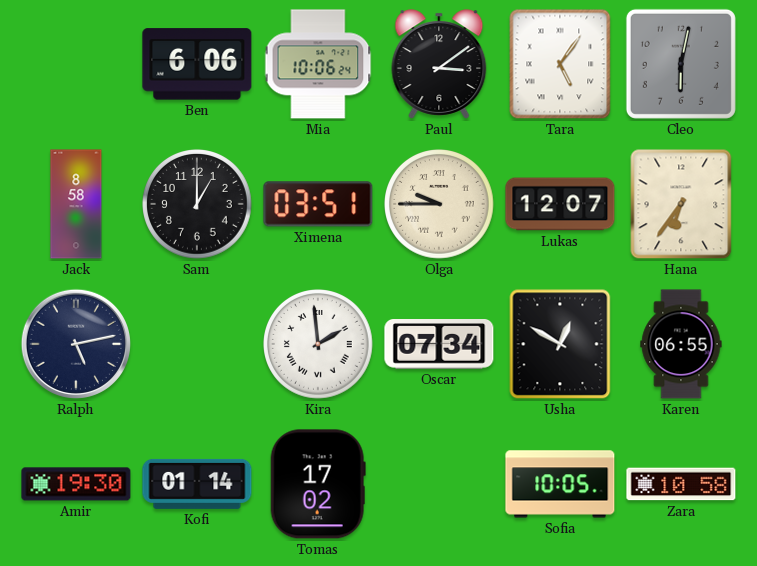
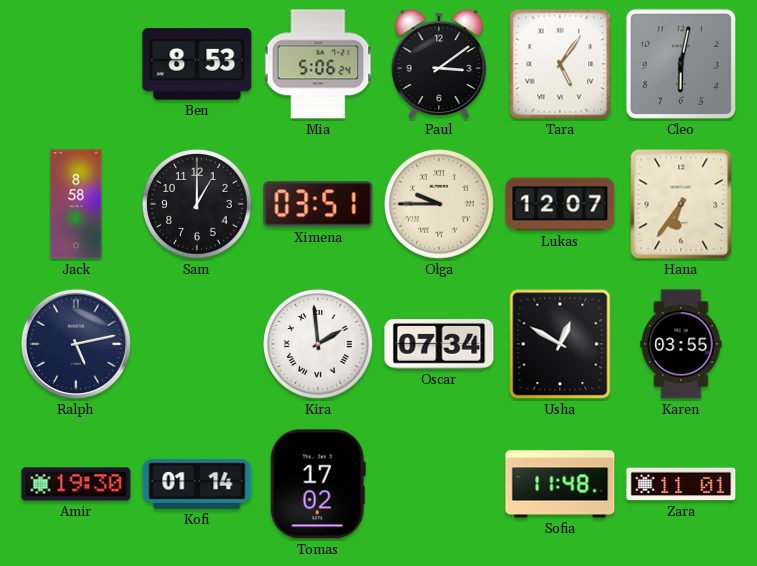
Ben: 6:06 -> 8:53
Mia: 10:06 -> 5:06
Karen: 06:55 -> 03:55
Sofia: 10:05 -> 11:48
Zara: 10:58 -> 11:01
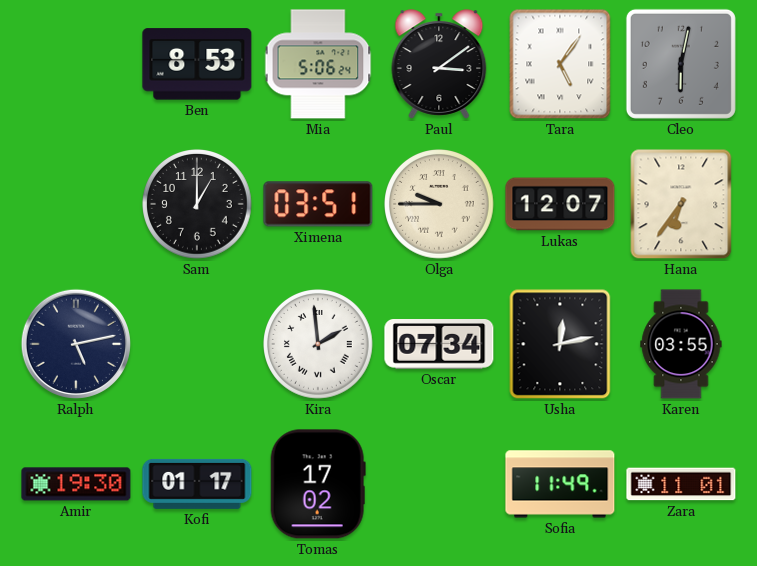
Jack: 8:58 -> none
Usha: 12:50 -> 12:13
Kofi: 01:14 -> 01:17
Sofia: 11:48 -> 11:49
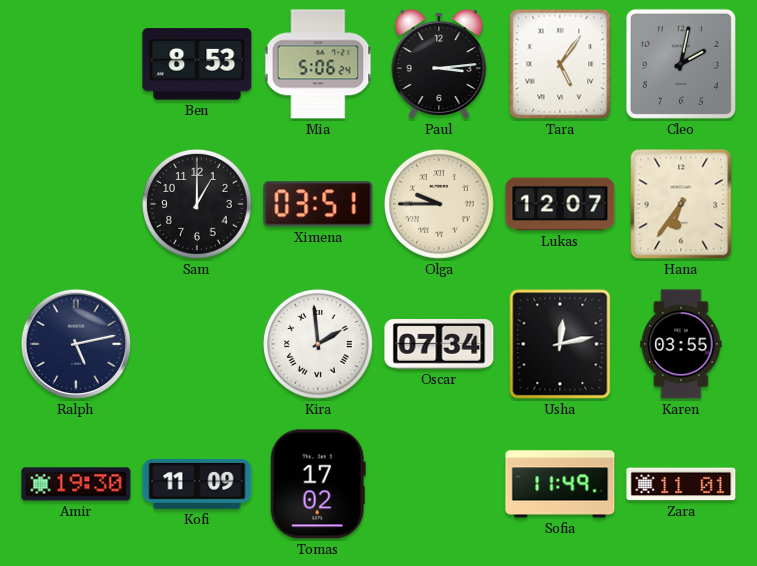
Paul: 3:09 -> 3:14
Cleo: 6:02 -> 2:02
Kofi: 01:17 -> 11:09
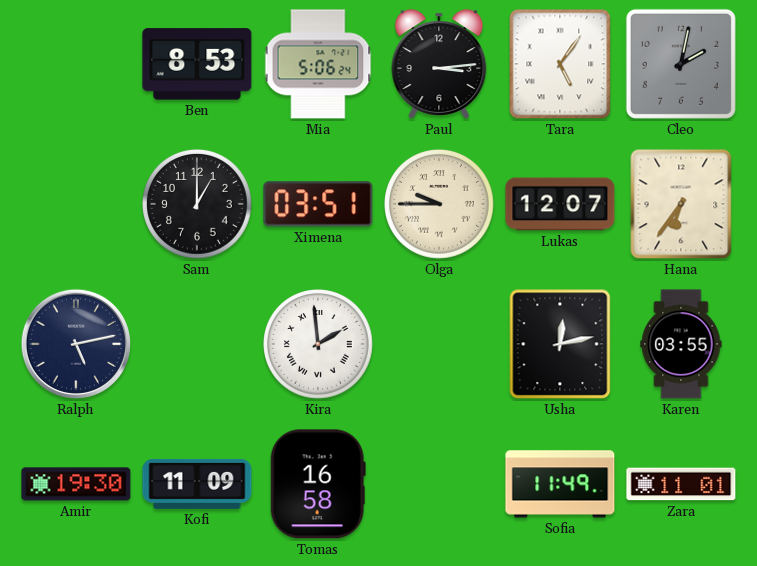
Oscar: 07:34 -> none
Tomas: 17:02 -> 16:58
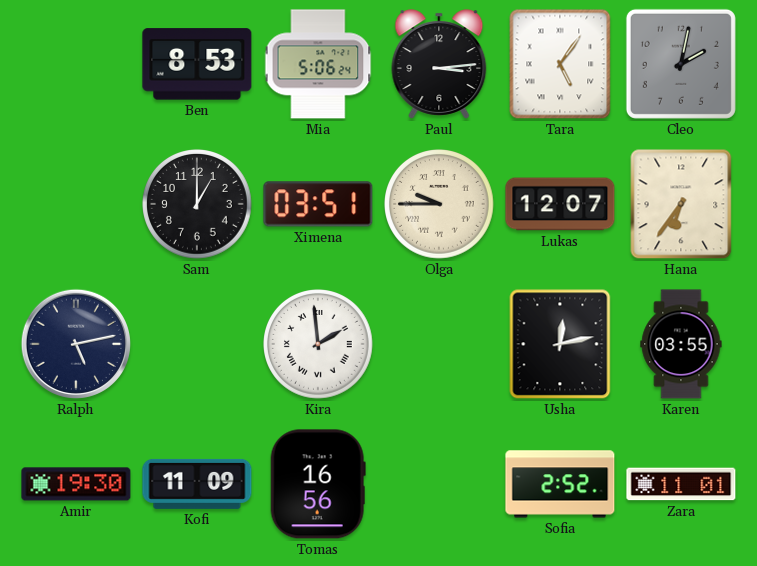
Tomas: 16:58 -> 16:56
Sofia: 11:49 -> 2:52
